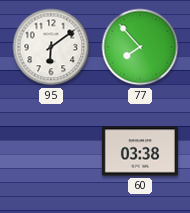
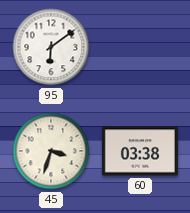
77: 7:53 -> none
45: none -> 3:33
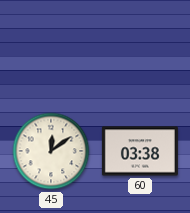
95: 6:09 -> none
45: 3:33 -> 12:09
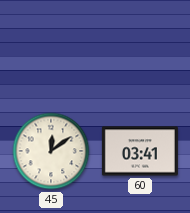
60: 03:38 -> 03:41
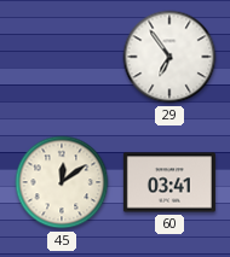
29: none -> 6:54
